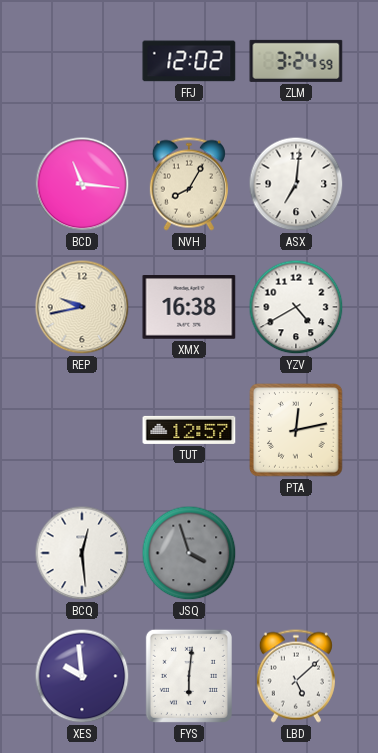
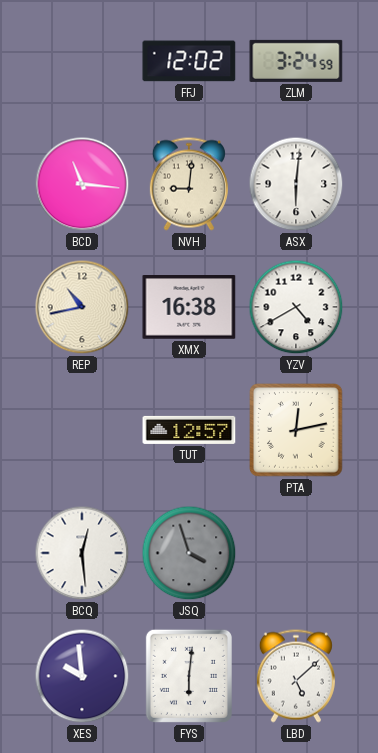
NVH: 8:05 -> 9:01
ASX: 7:01 -> 6:01
REP: 9:43 -> 10:43
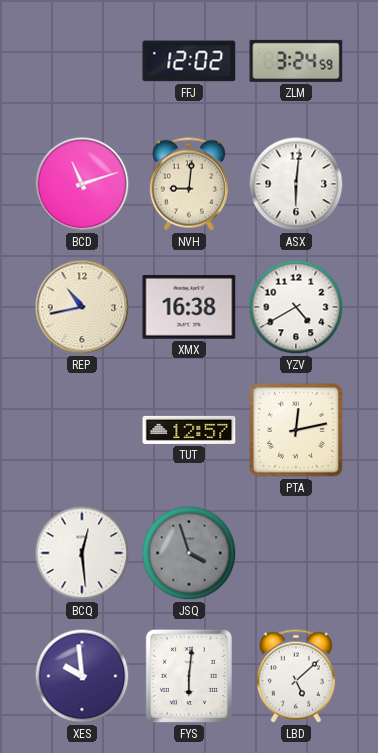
BCD: 11:16 -> 11:12
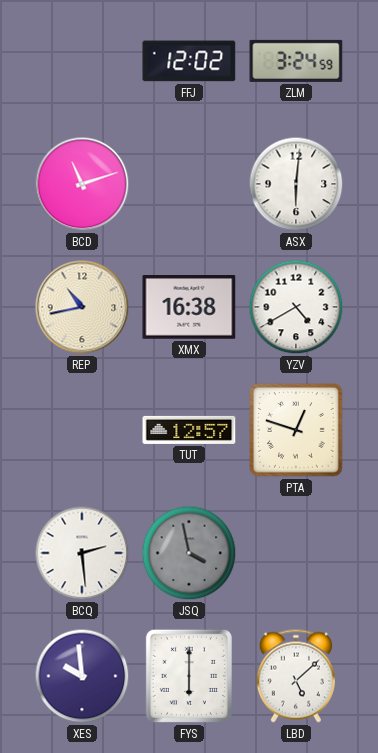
NVH: 9:01 -> none
PTA: 12:13 -> 12:48
BCQ: 12:29 -> 2:29
JSQ: 3:57 -> 3:58
FYS: 6:01 -> 6:00
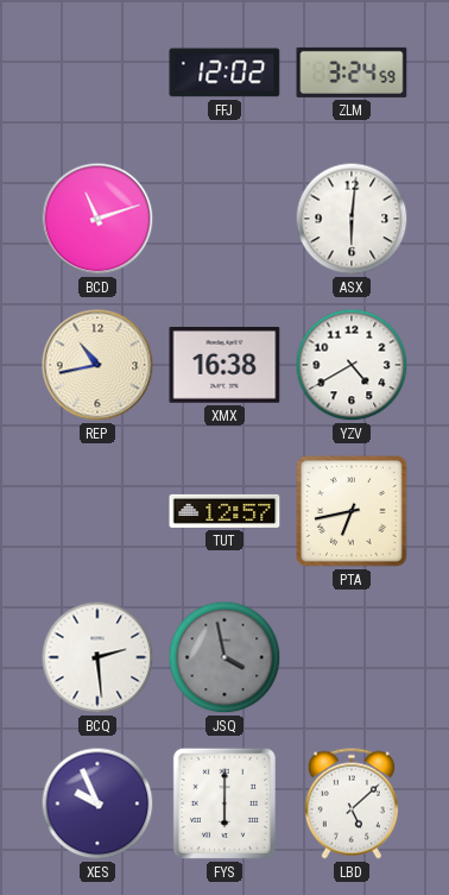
PTA: 12:48 -> 6:43
XES: 9:59 -> 9:56
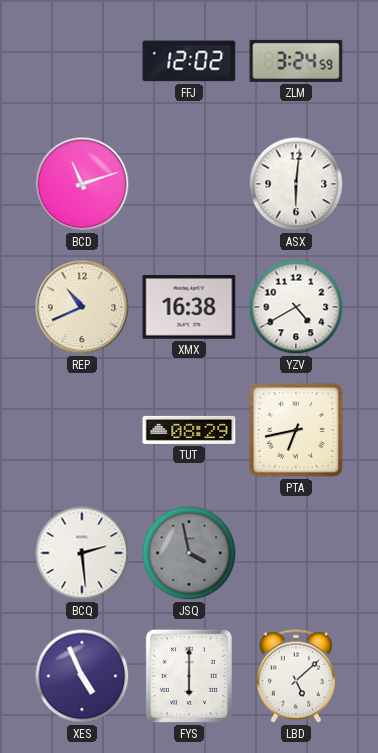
REP: 10:43 -> 10:41
TUT: 12:57 -> 08:29
XES: 9:56 -> 4:56
